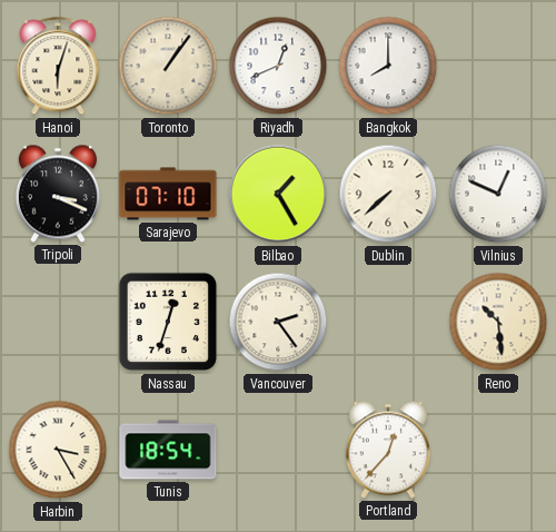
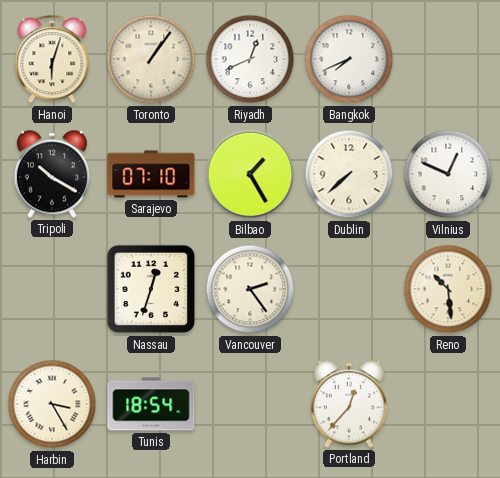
Bangkok: 8:00 -> 7:41
Tripoli: 3:19 -> 10:20
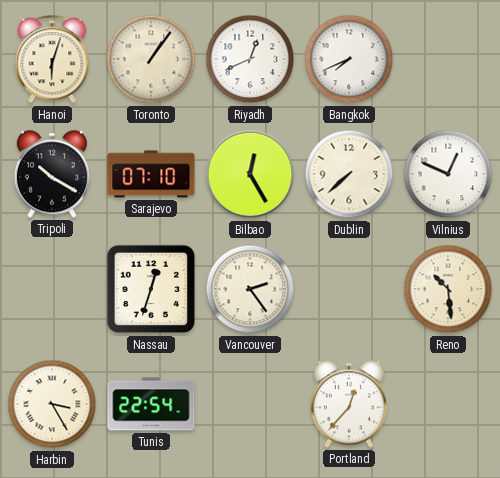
Bilbao: 1:25 -> 12:25
Tunis: 18:54 -> 22:54
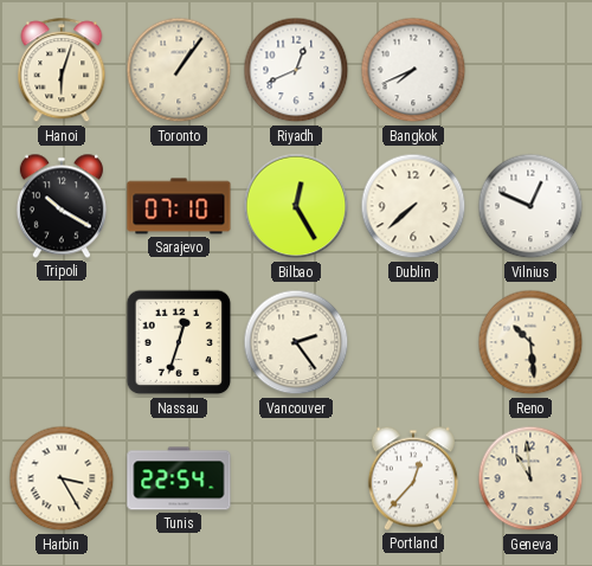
Geneva: none -> 10:59
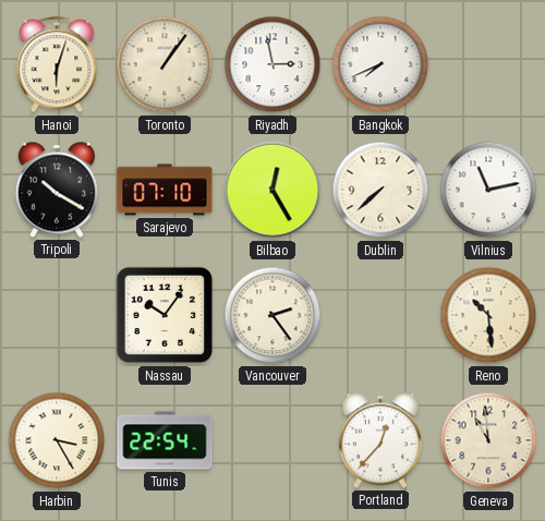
Riyadh: 12:41 -> 2:58
Vilnius: 12:49 -> 11:13
Nassau: 12:33 -> 10:06
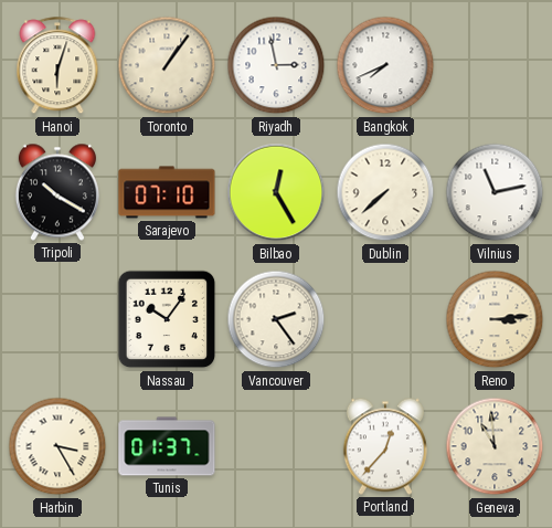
Reno: 10:29 -> 3:14
Tunis: 22:54 -> 01:37
